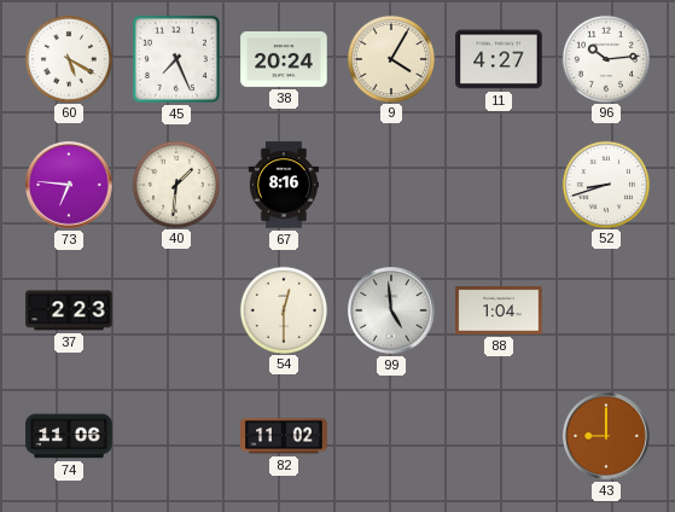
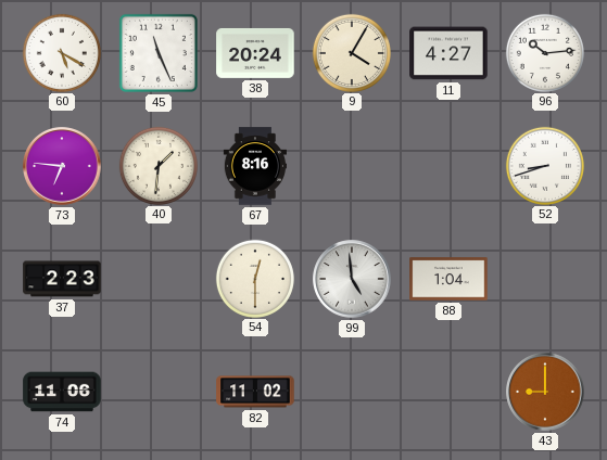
45: 7:26 -> 11:26
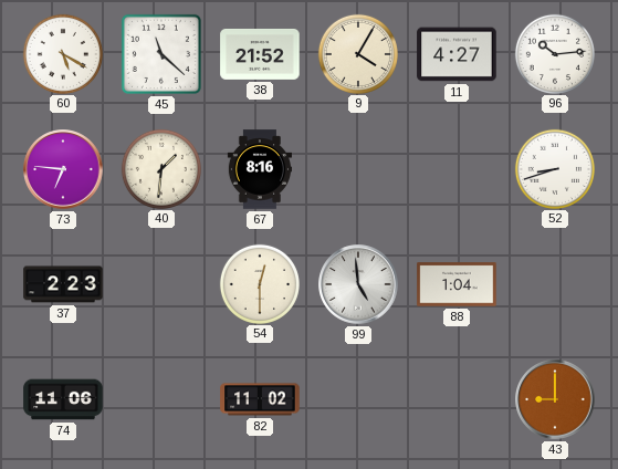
45: 11:26 -> 11:22
38: 20:24 -> 21:52
